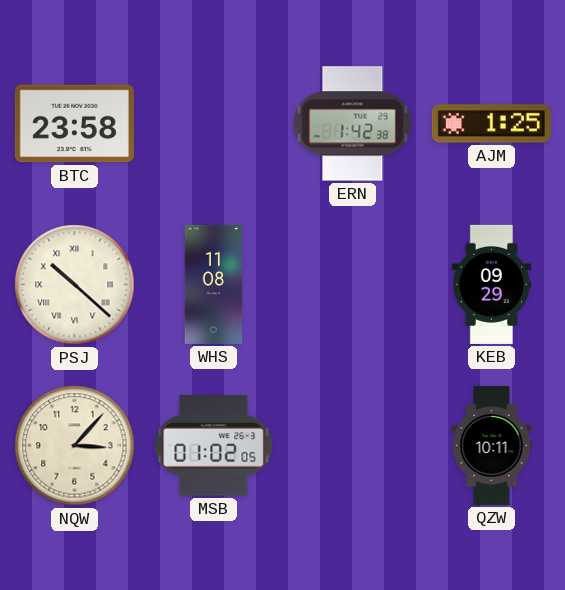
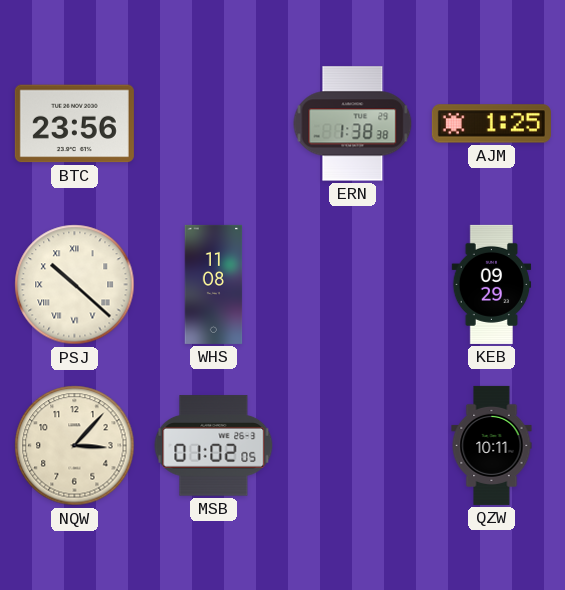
BTC: 23:58 -> 23:56
ERN: 1:42 -> 1:38
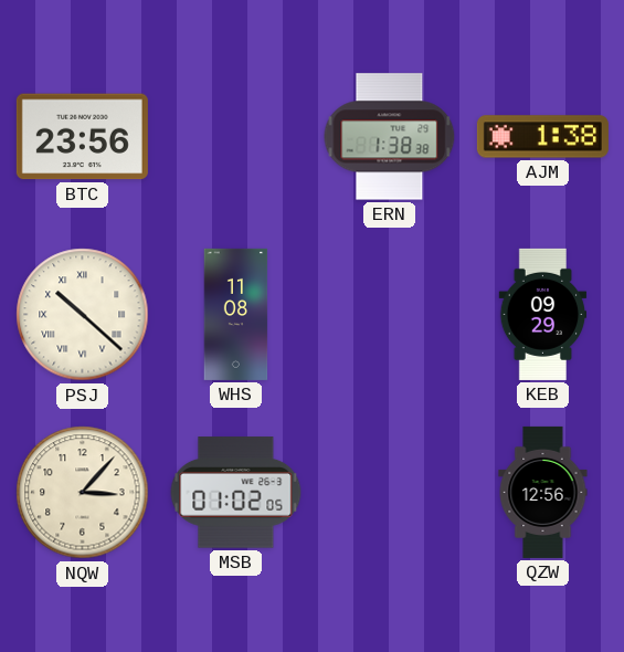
AJM: 1:25 -> 1:38
QZW: 10:11 -> 12:56
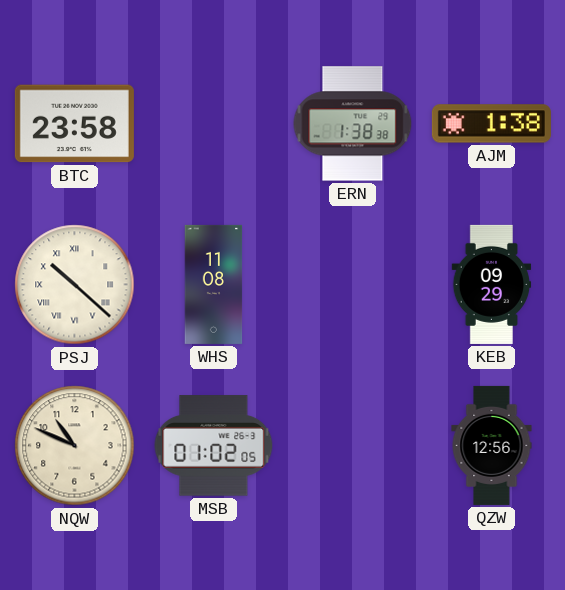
BTC: 23:56 -> 23:58
NQW: 3:07 -> 10:49
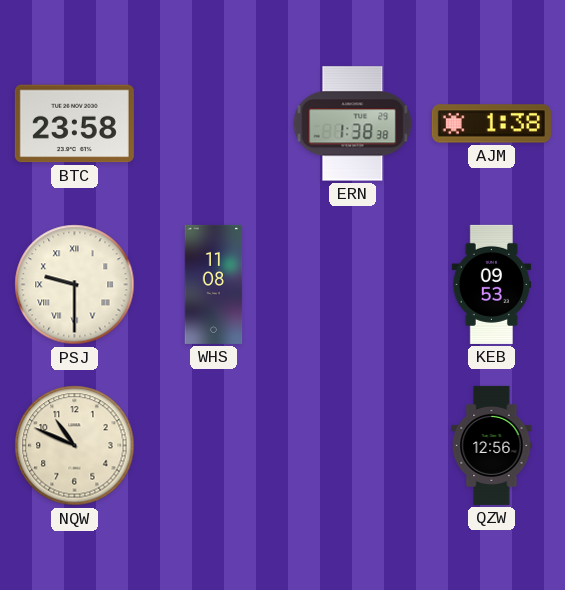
PSJ: 10:22 -> 9:30
KEB: 09:29 -> 09:53
MSB: 01:02 -> none
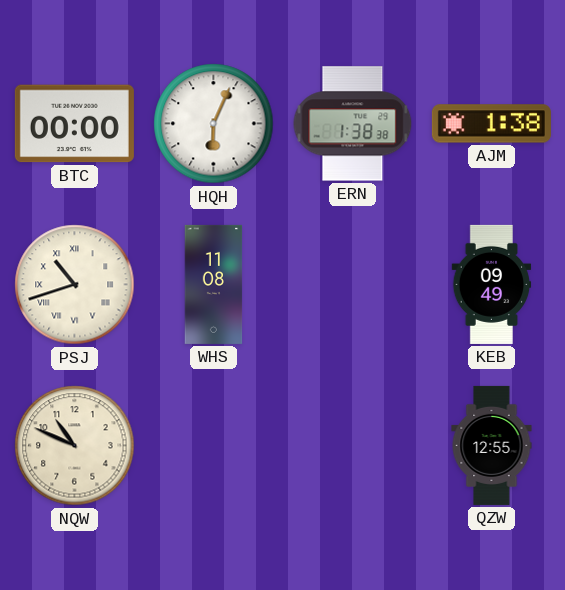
BTC: 23:58 -> 00:00
HQH: none -> 6:04
PSJ: 9:30 -> 10:42
KEB: 09:53 -> 09:49
QZW: 12:56 -> 12:55
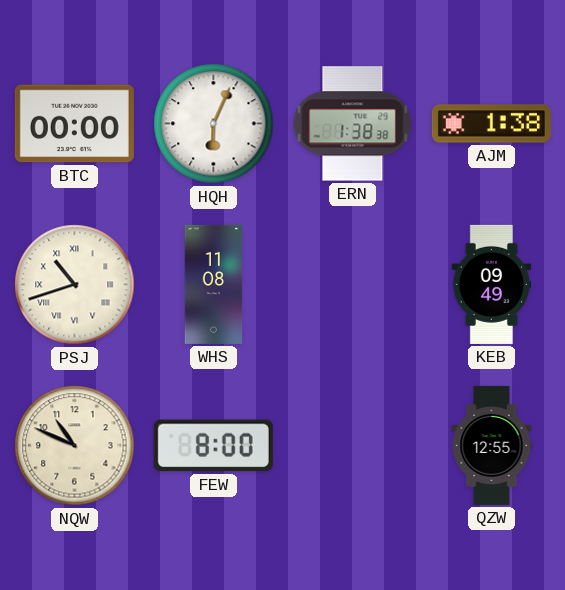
FEW: none -> 8:00
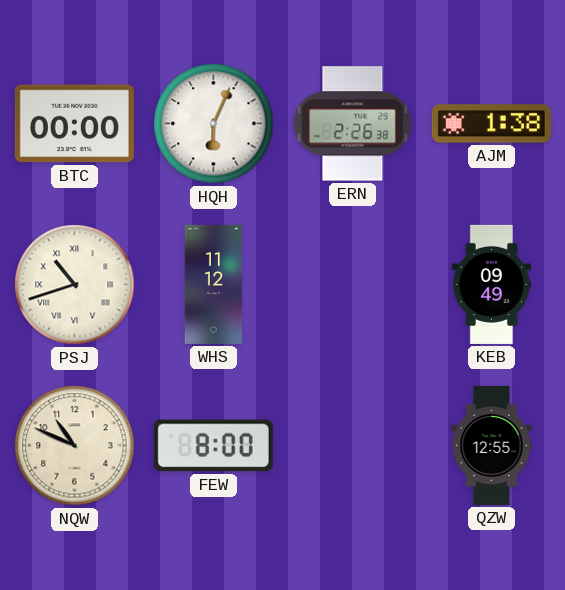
ERN: 1:38 -> 2:26
WHS: 11:08 -> 11:12
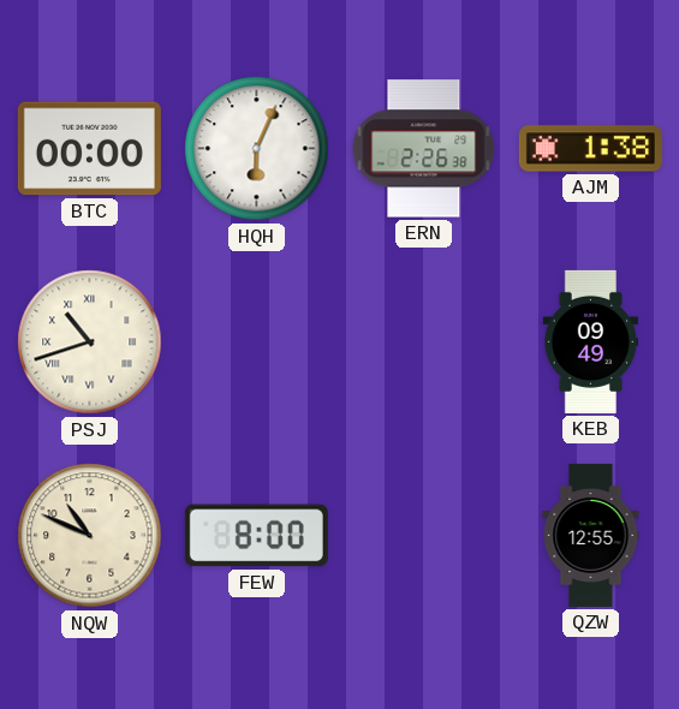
WHS: 11:12 -> none
